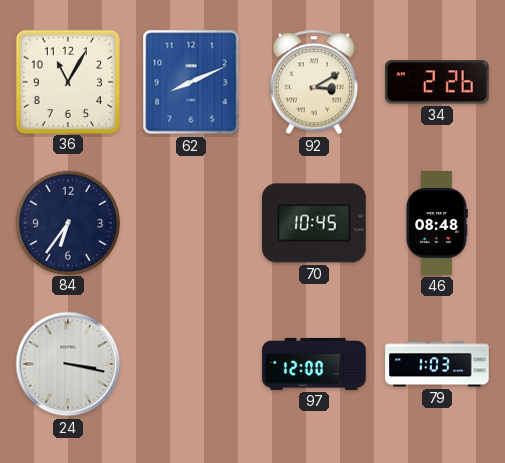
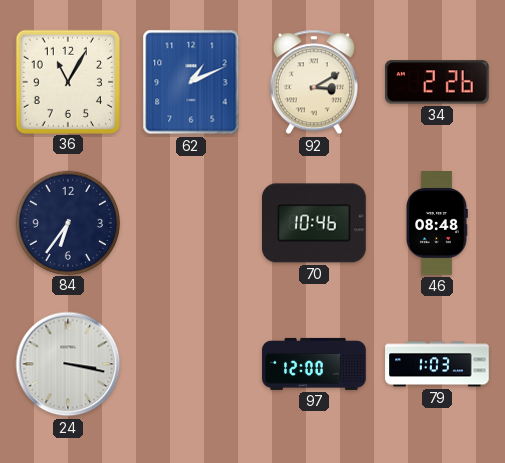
62: 8:11 -> 1:11
70: 10:45 -> 10:46
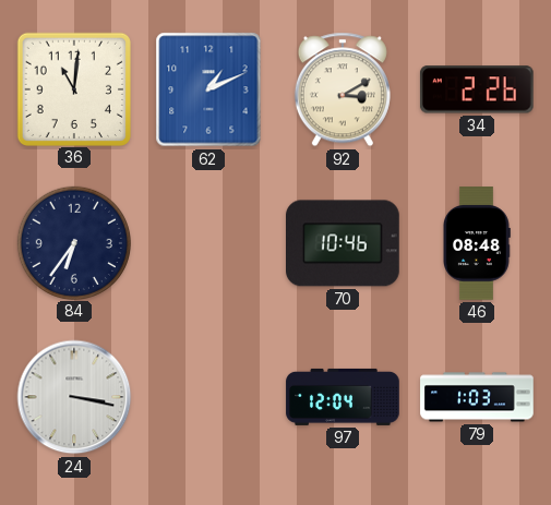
36: 11:05 -> 11:01
97: 12:00 -> 12:04
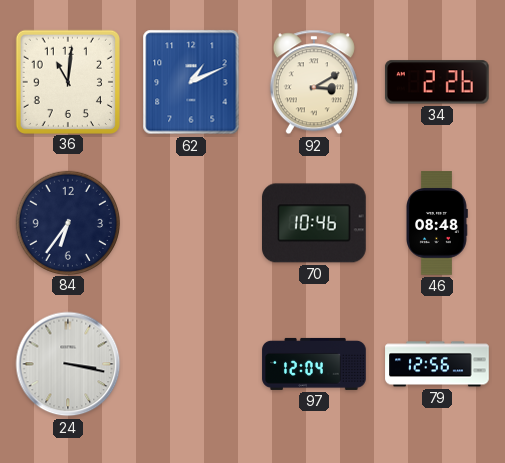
79: 1:03 -> 12:56
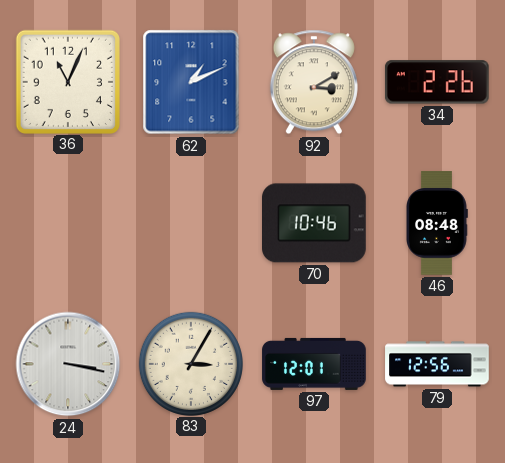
36: 11:01 -> 11:04
84: 6:36 -> none
83: none -> 3:05
97: 12:04 -> 12:01
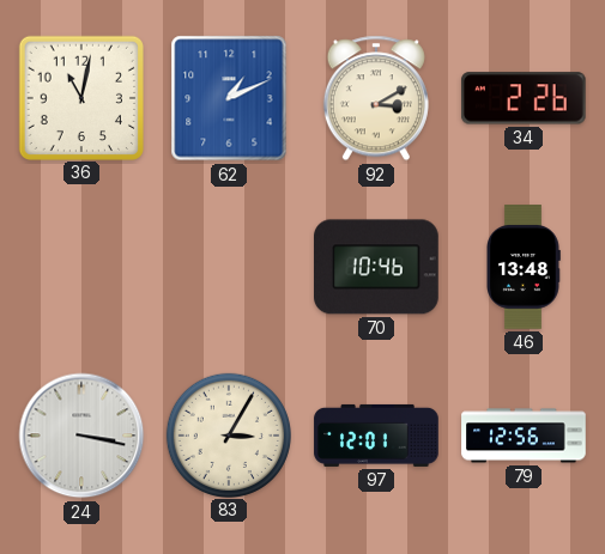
36: 11:04 -> 11:02
46: 08:48 -> 13:48
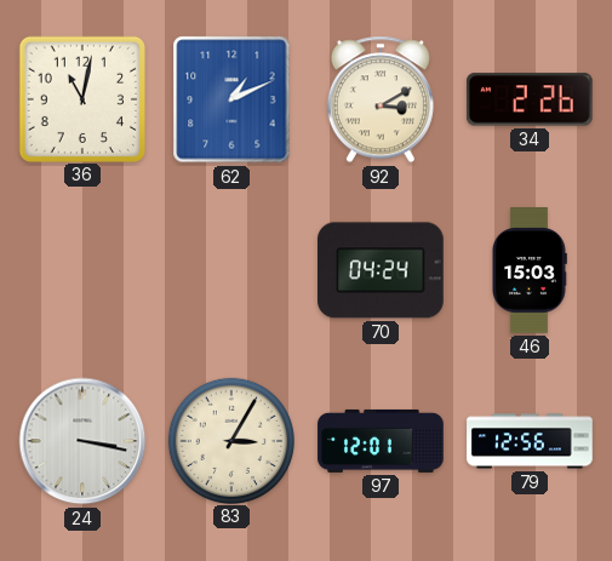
70: 10:46 -> 04:24
46: 13:48 -> 15:03
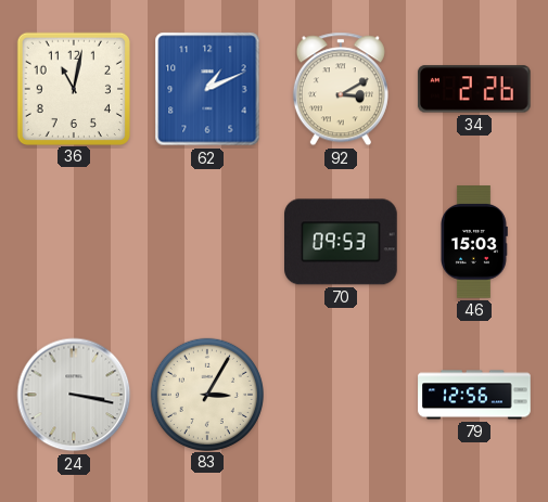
70: 04:24 -> 09:53
97: 12:01 -> none
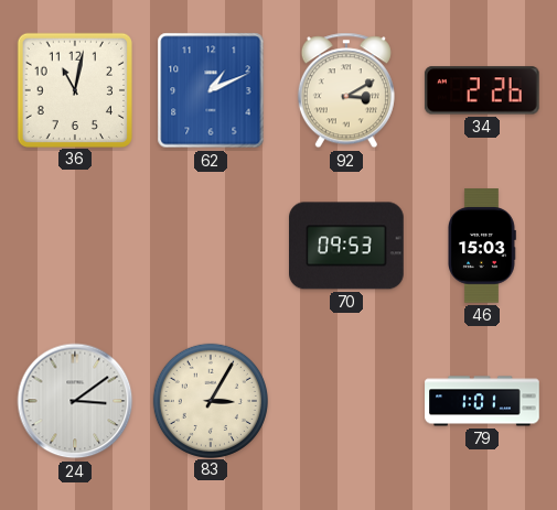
24: 3:17 -> 3:09
79: 12:56 -> 1:01
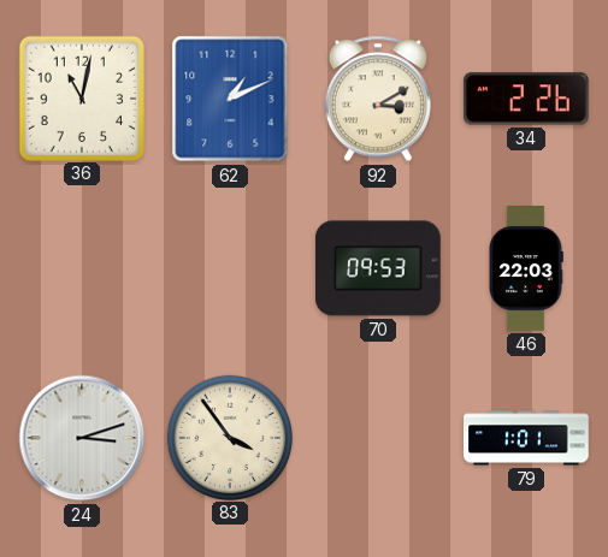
46: 15:03 -> 22:03
24: 3:09 -> 3:12
83: 3:05 -> 3:54
